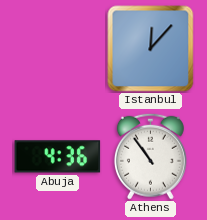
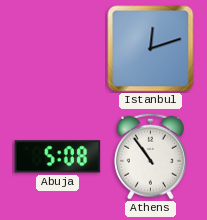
Istanbul: 12:07 -> 12:12
Abuja: 4:36 -> 5:08
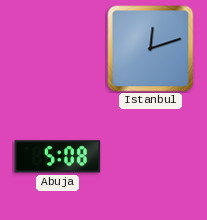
Athens: 10:54 -> none
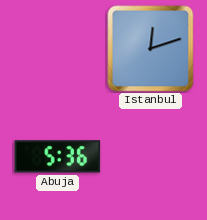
Abuja: 5:08 -> 5:36
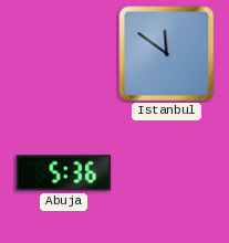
Istanbul: 12:12 -> 11:51
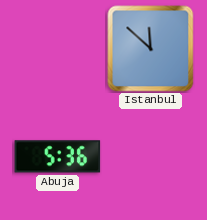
Istanbul: 11:51 -> 11:52
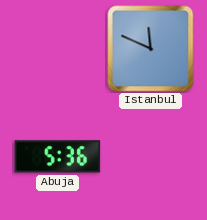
Istanbul: 11:52 -> 11:49
